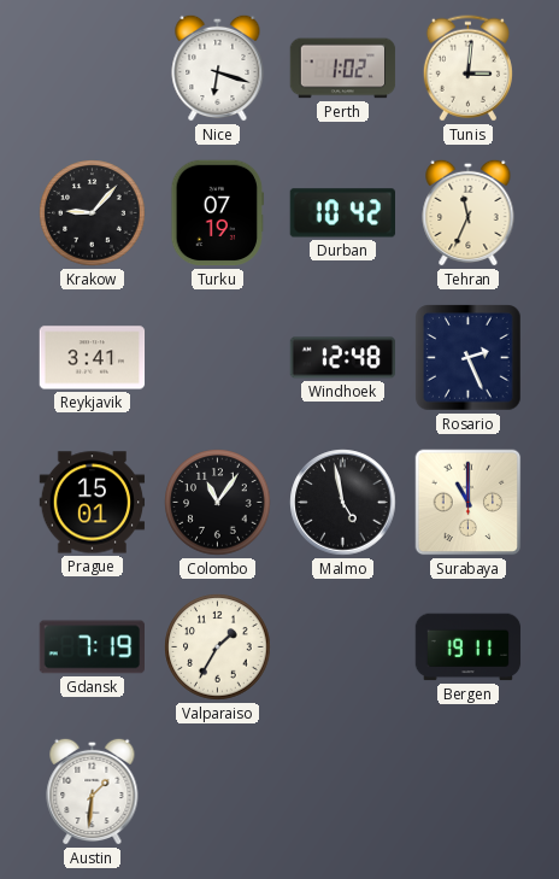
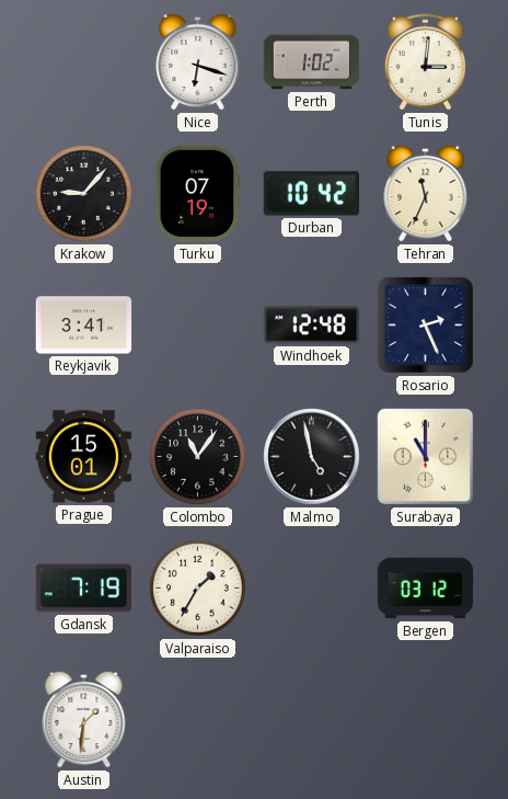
Bergen: 19:11 -> 03:12
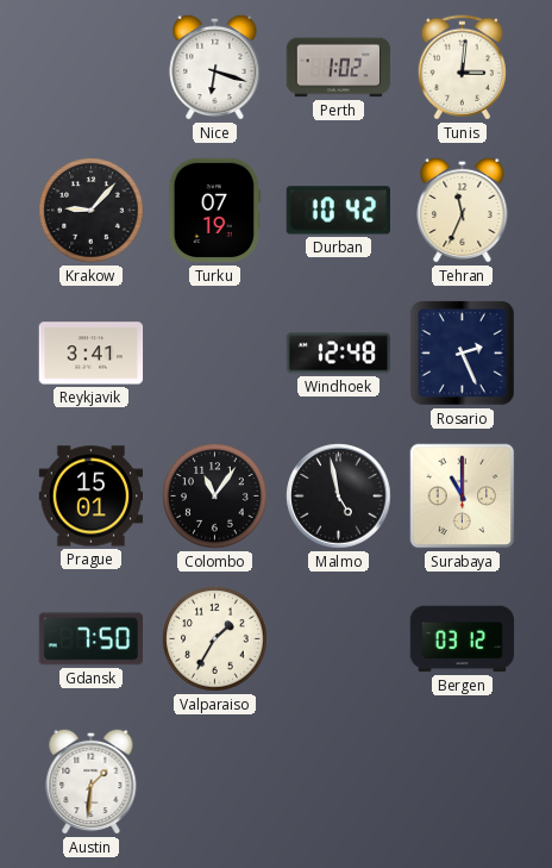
Gdansk: 7:19 -> 7:50
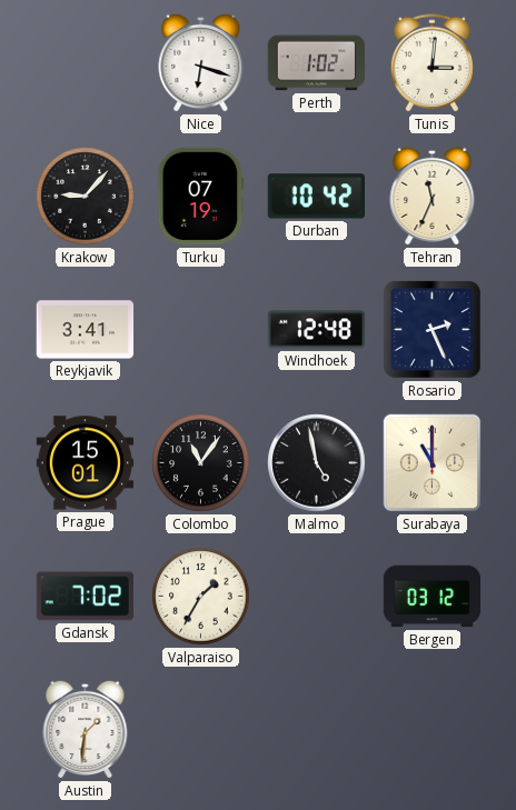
Gdansk: 7:50 -> 7:02
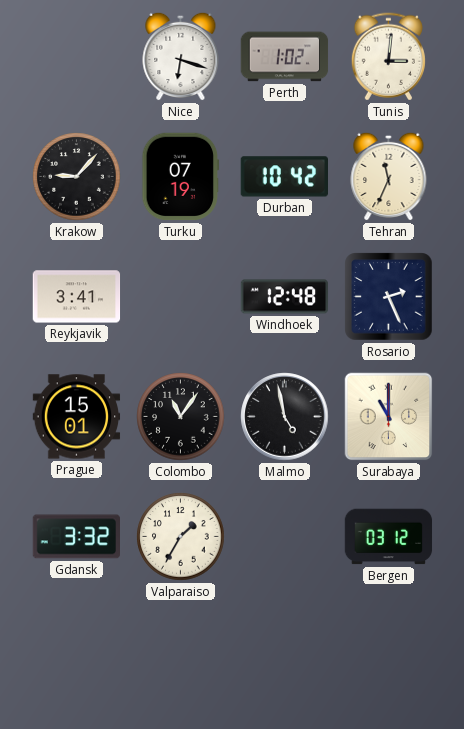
Gdansk: 7:02 -> 3:32
Austin: 1:31 -> none
